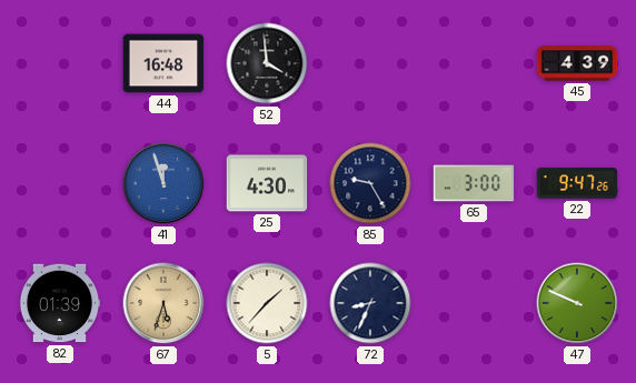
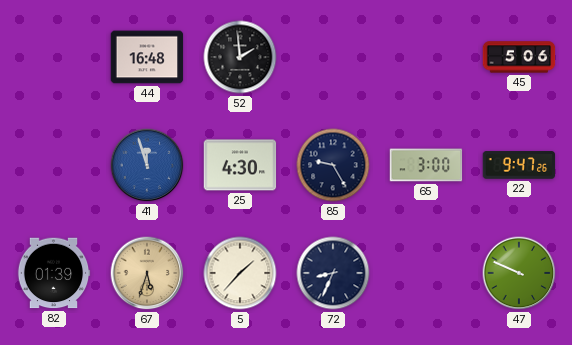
52: 3:59 -> 1:59
45: 4:39 -> 5:06
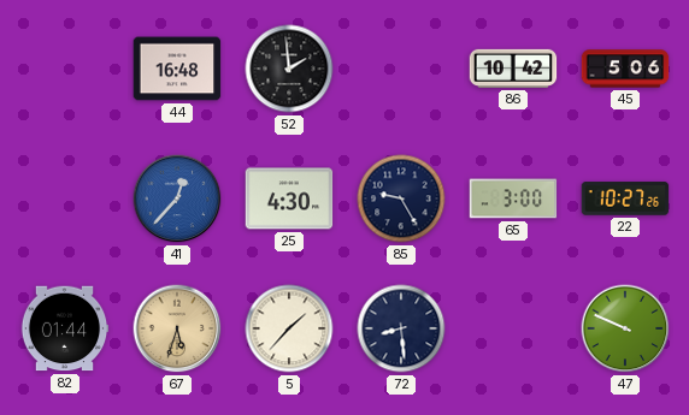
86: none -> 10:42
41: 11:57 -> 12:37
22: 9:47 -> 10:27
82: 01:39 -> 01:44
72: 8:34 -> 8:29
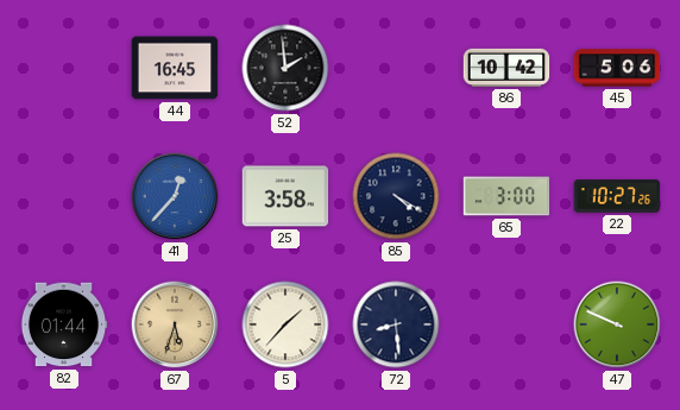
44: 16:48 -> 16:45
25: 4:30 -> 3:58
85: 9:25 -> 4:20
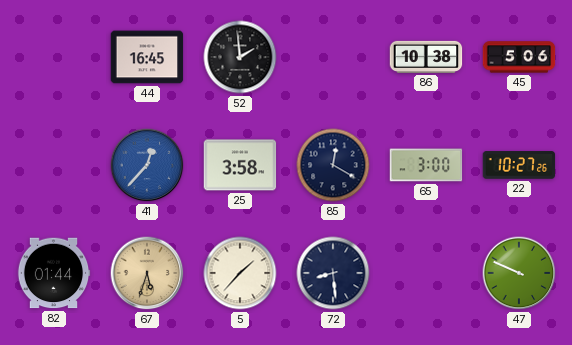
86: 10:42 -> 10:38
85: 4:20 -> 12:20
